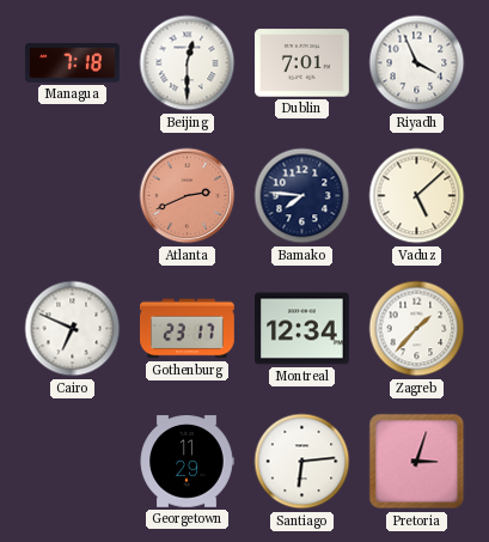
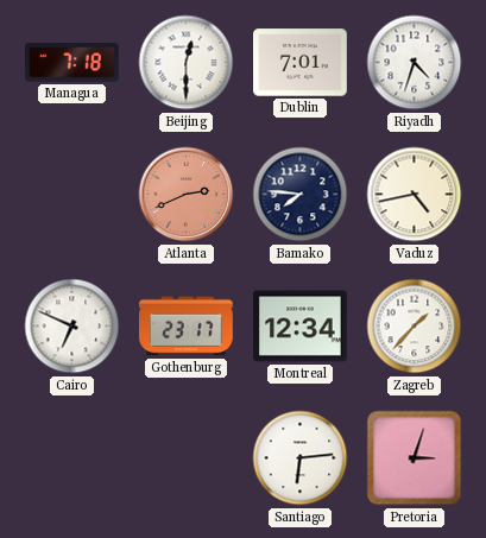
Riyadh: 3:56 -> 4:33
Vaduz: 5:08 -> 4:43
Georgetown: 11:29 -> none
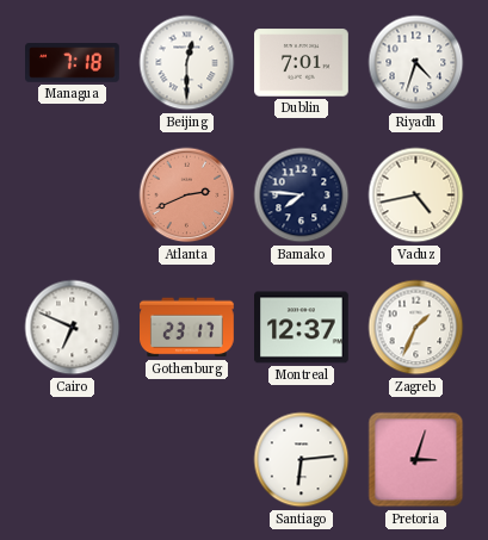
Montreal: 12:34 -> 12:37
Zagreb: 1:37 -> 1:34
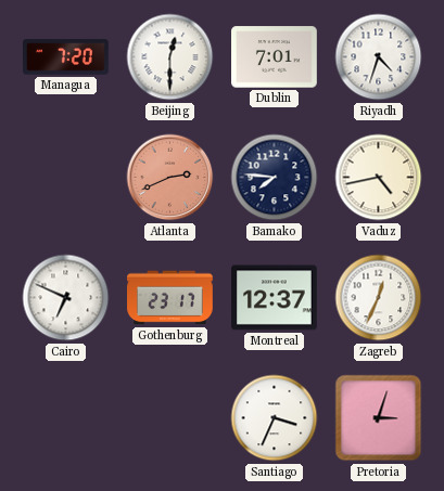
Managua: 7:18 -> 7:20
Zagreb: 1:34 -> 12:34
Santiago: 6:14 -> 3:34
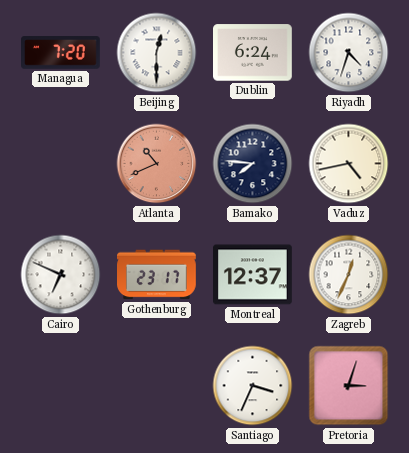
Dublin: 7:01 -> 6:24
Atlanta: 2:41 -> 10:41
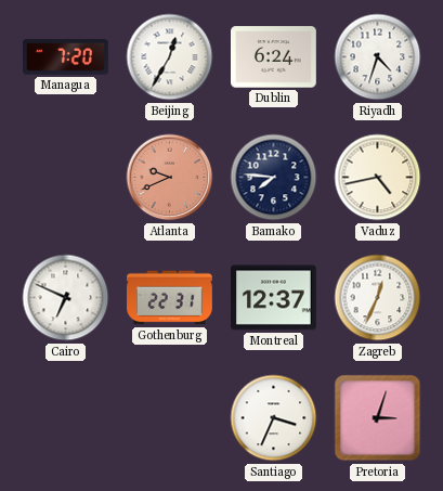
Beijing: 12:30 -> 12:35
Atlanta: 10:41 -> 9:41
Gothenburg: 23:17 -> 22:31
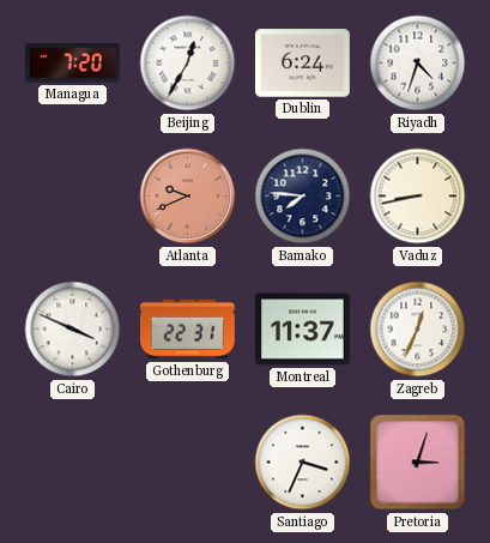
Vaduz: 4:43 -> 8:43
Cairo: 6:49 -> 3:49
Montreal: 12:37 -> 11:37
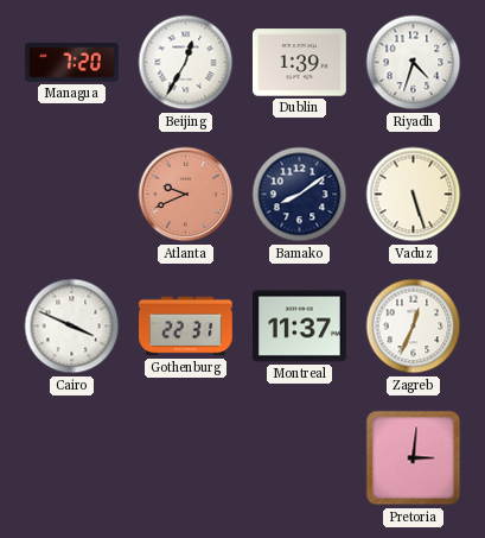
Dublin: 6:24 -> 1:39
Bamako: 7:46 -> 8:09
Vaduz: 8:43 -> 5:27
Santiago: 3:34 -> none
Pretoria: 3:03 -> 3:01
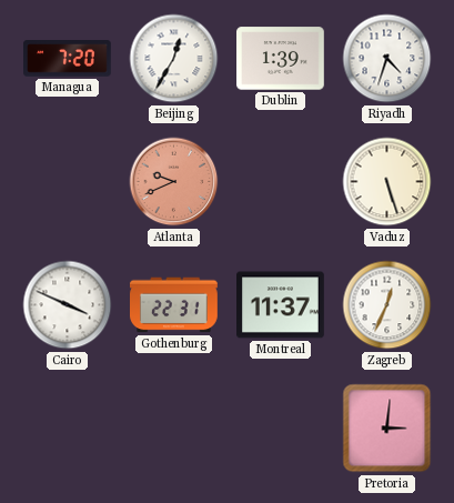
Bamako: 8:09 -> none
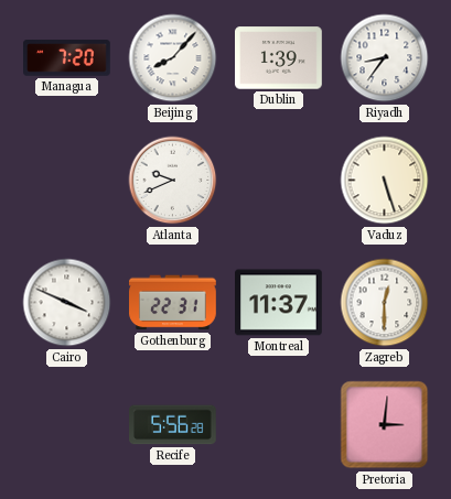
Beijing: 12:35 -> 8:07
Riyadh: 4:33 -> 8:36
Atlanta dial: salmon -> white
Zagreb: 12:34 -> 12:30
Recife: none -> 5:56
